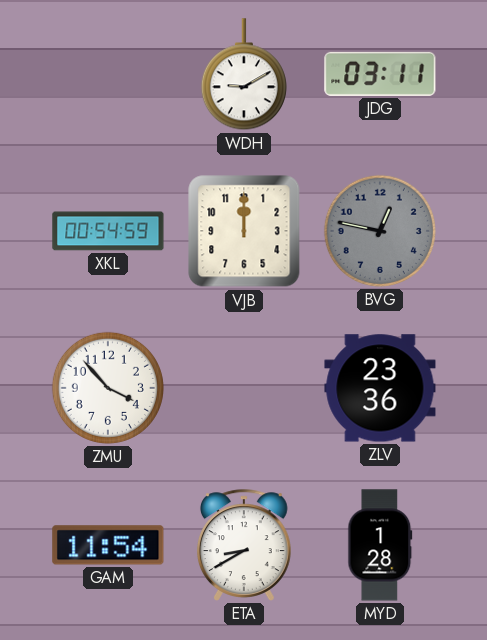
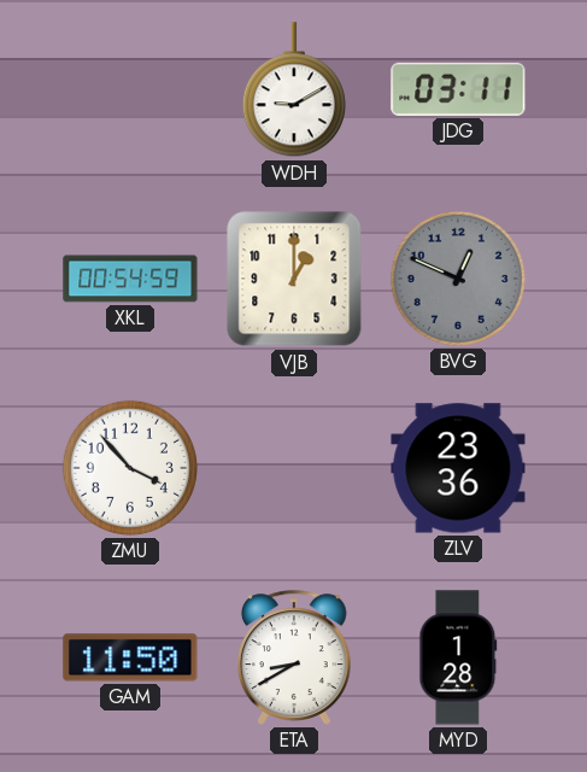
VJB: 12:00 -> 1:00
BVG: 12:47 -> 12:49
GAM: 11:54 -> 11:50
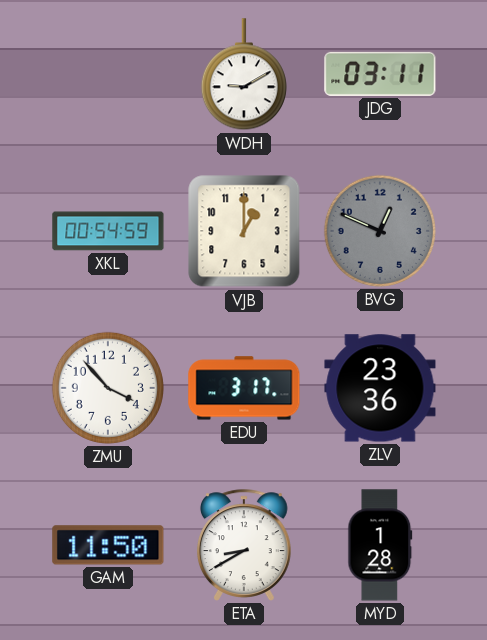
EDU: none -> 3:17
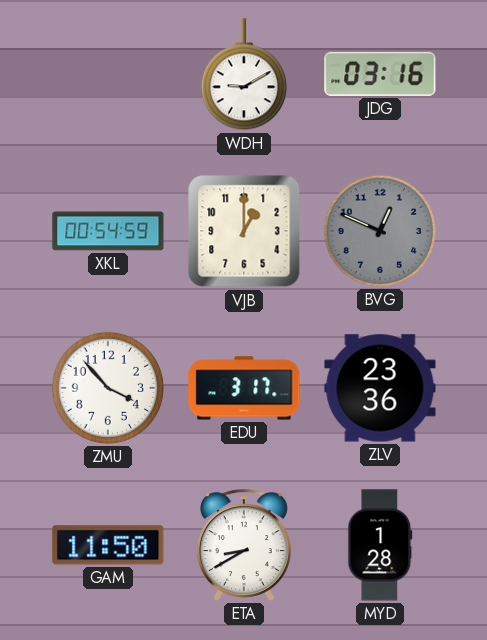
JDG: 03:11 -> 03:16
